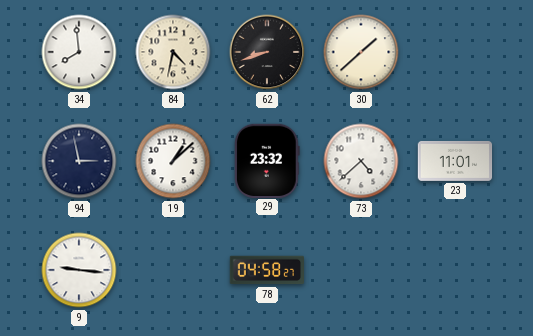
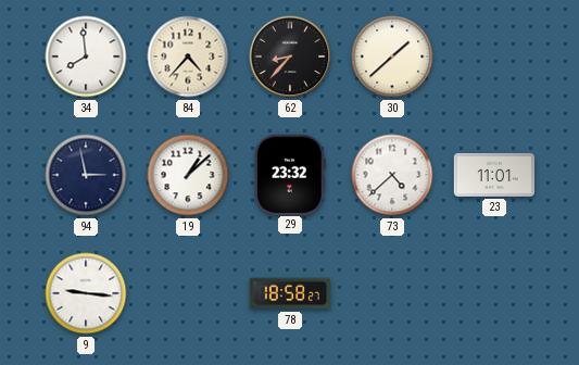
84: 4:32 -> 4:37
62: 8:42 -> 8:37
78: 04:58 -> 18:58
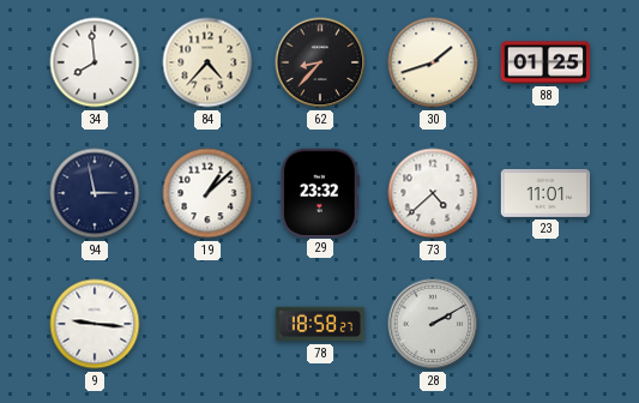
30: 1:38 -> 1:42
88: none -> 01:25
28: none -> 2:10
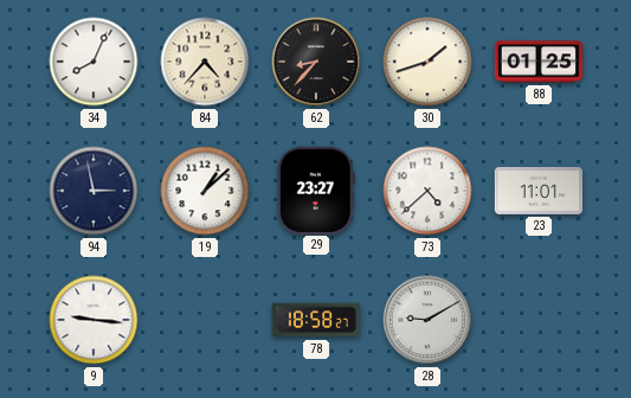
34: 7:59 -> 8:04
29: 23:32 -> 23:27
28: 2:10 -> 9:10
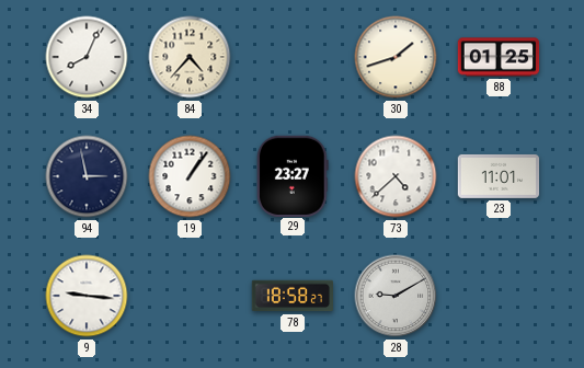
62: 8:37 -> none
19: 1:08 -> 1:06
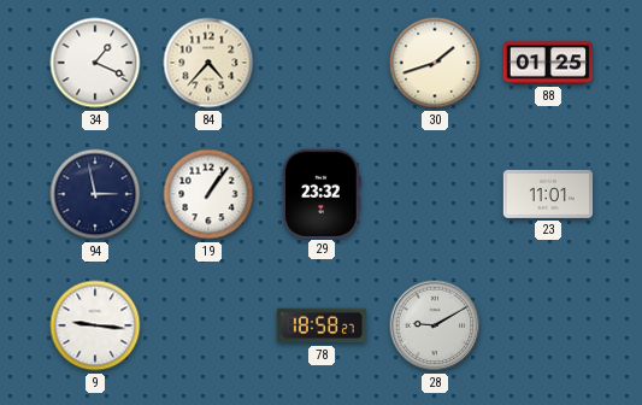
34: 8:04 -> 1:19
29: 23:27 -> 23:32
73: 4:38 -> none
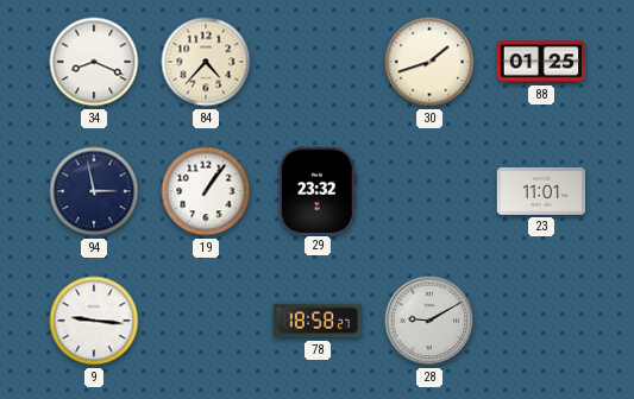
34: 1:19 -> 8:19
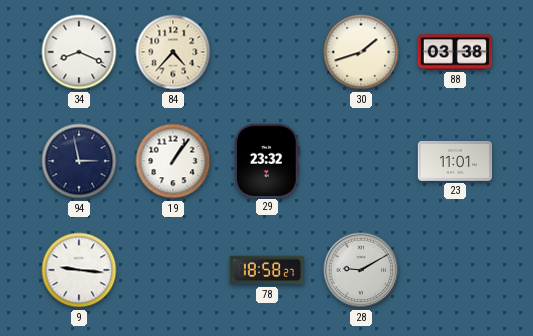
88: 01:25 -> 03:38
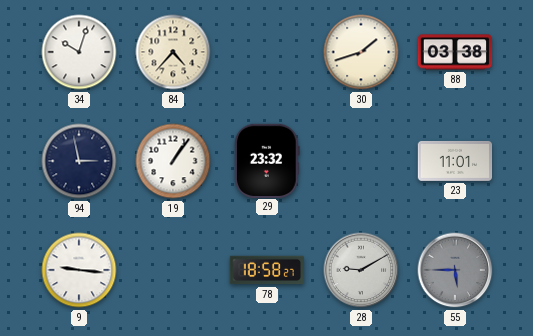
34: 8:19 -> 10:03
55: none -> 5:45
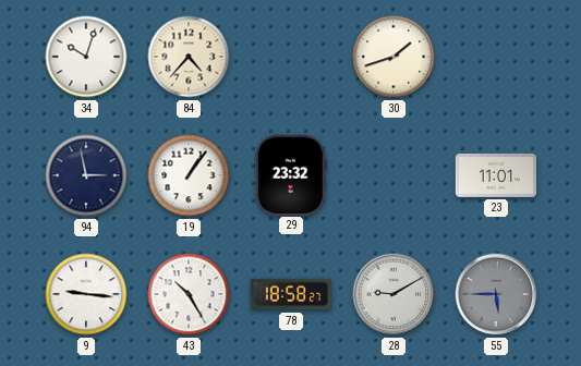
88: 03:38 -> none
43: none -> 10:25
